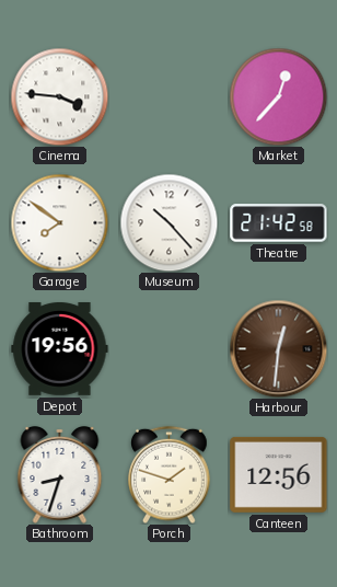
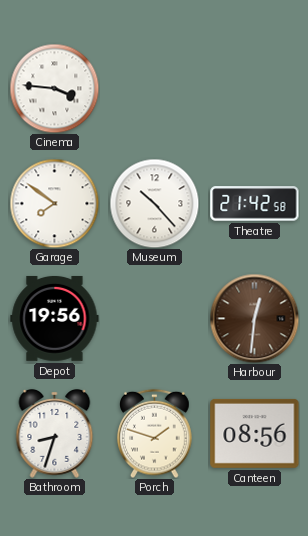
Market: 12:37 -> none
Canteen: 12:56 -> 08:56
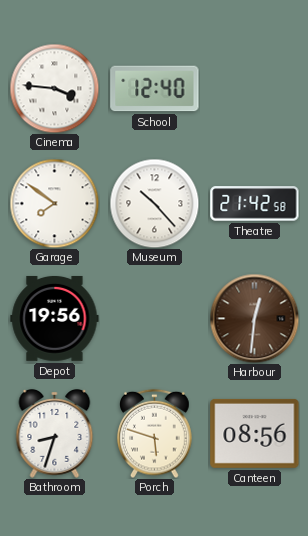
School: none -> 12:40
Porch: 1:48 -> 5:48
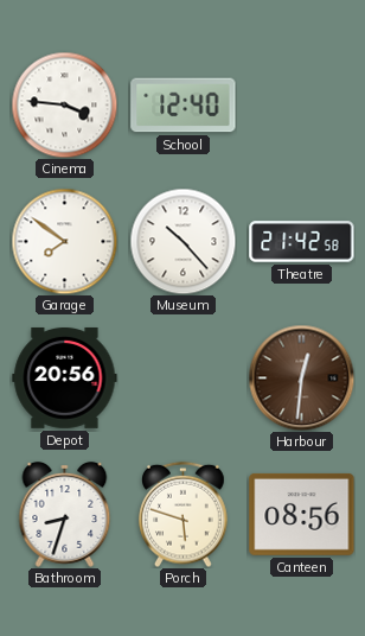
Depot: 19:56 -> 20:56
